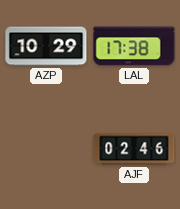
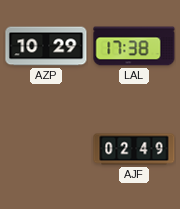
AJF: 02:46 -> 02:49
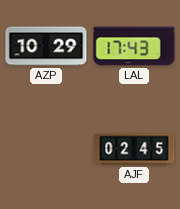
LAL: 17:38 -> 17:43
AJF: 02:49 -> 02:45
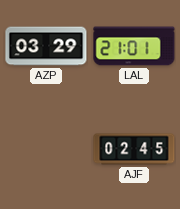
AZP: 10:29 -> 03:29
LAL: 17:43 -> 21:01
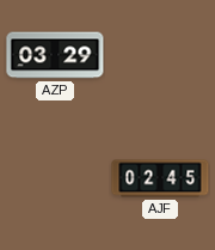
LAL: 21:01 -> none
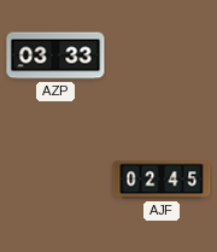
AZP: 03:29 -> 03:33
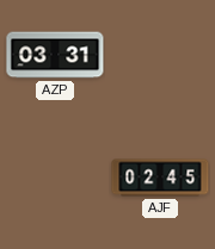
AZP: 03:33 -> 03:31
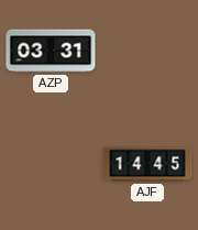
AJF: 02:45 -> 14:45
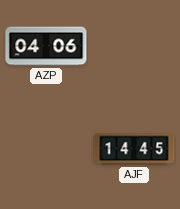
AZP: 03:31 -> 04:06
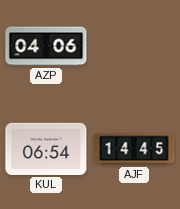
KUL: none -> 06:54
